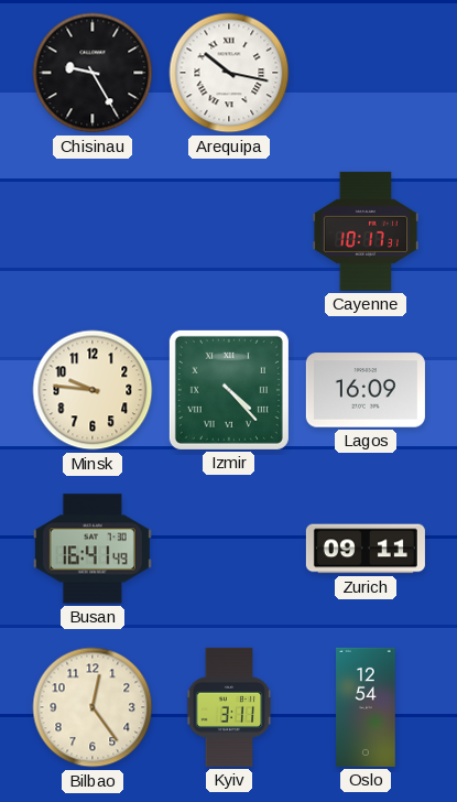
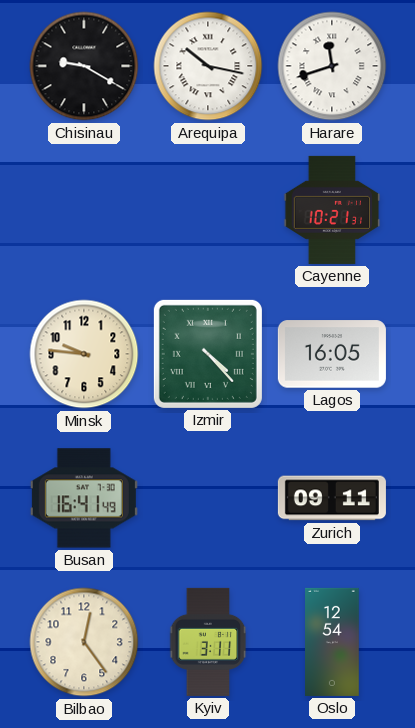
Chisinau: 9:25 -> 9:20
Harare: none -> 11:42
Cayenne: 10:17 -> 10:21
Lagos: 16:09 -> 16:05
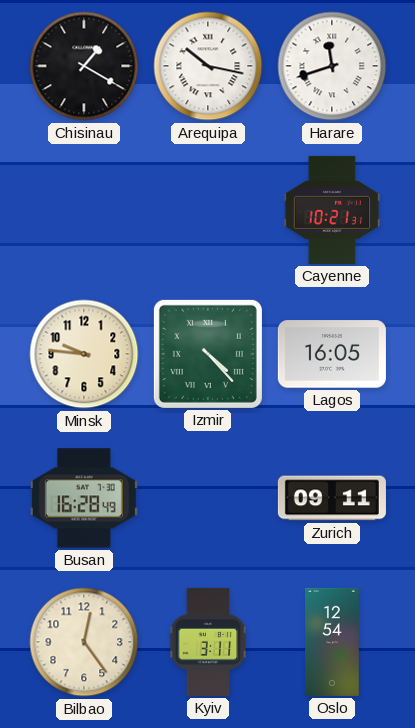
Chisinau: 9:20 -> 1:20
Busan: 16:41 -> 16:28
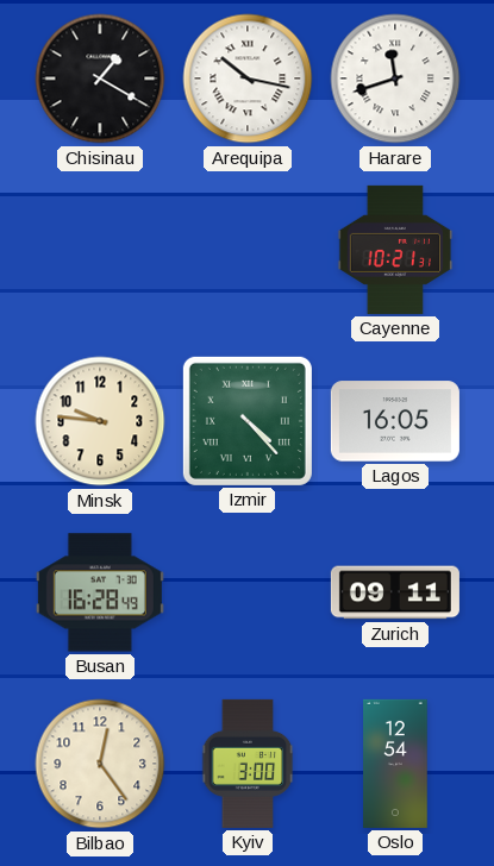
Kyiv: 3:11 -> 3:00
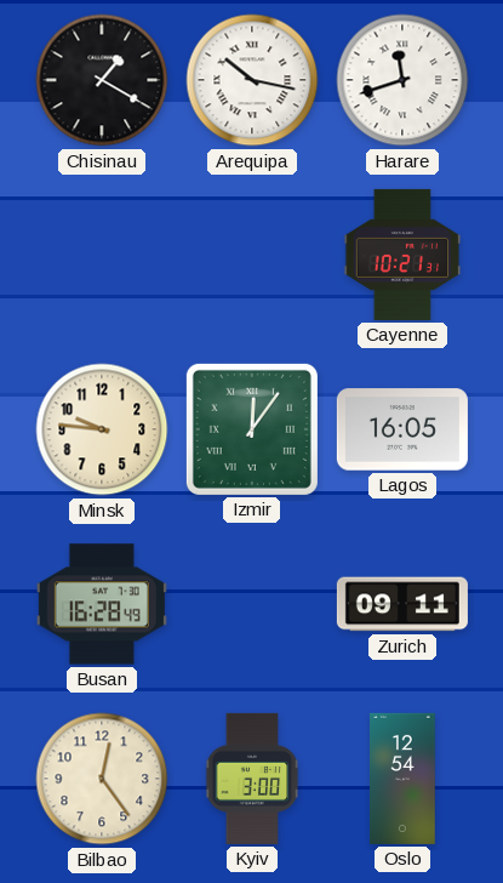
Izmir: 4:23 -> 12:06
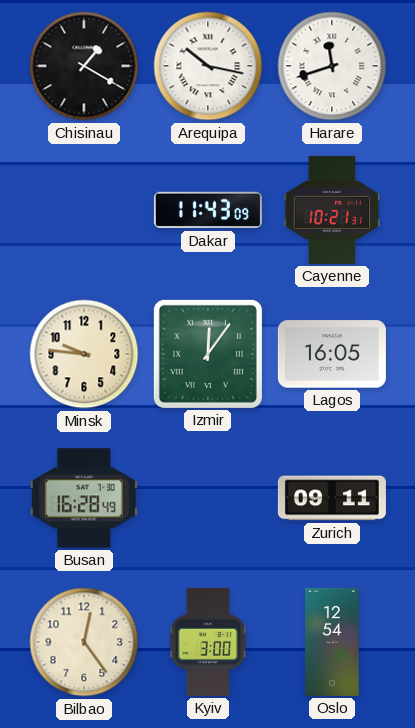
Dakar: none -> 11:43
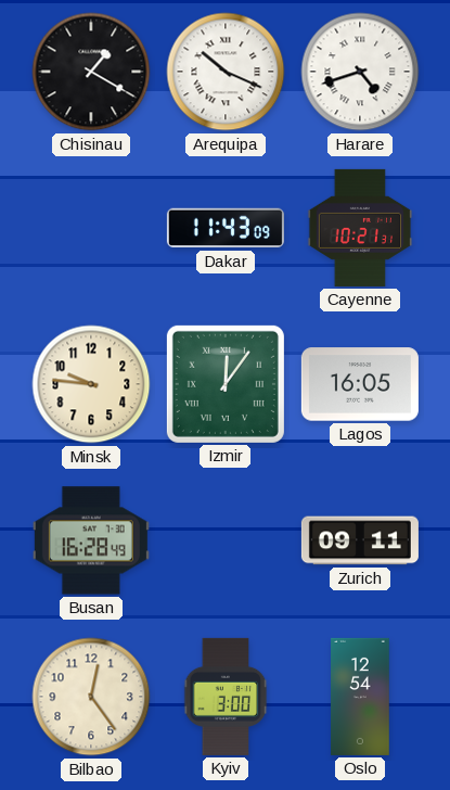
Arequipa: 10:17 -> 10:19
Harare: 11:42 -> 4:42
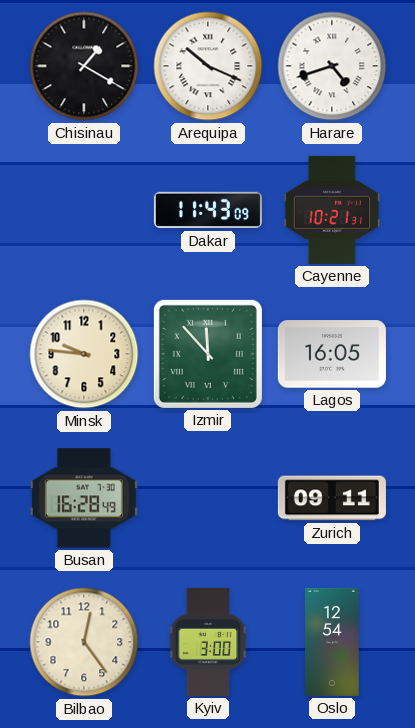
Izmir: 12:06 -> 11:53
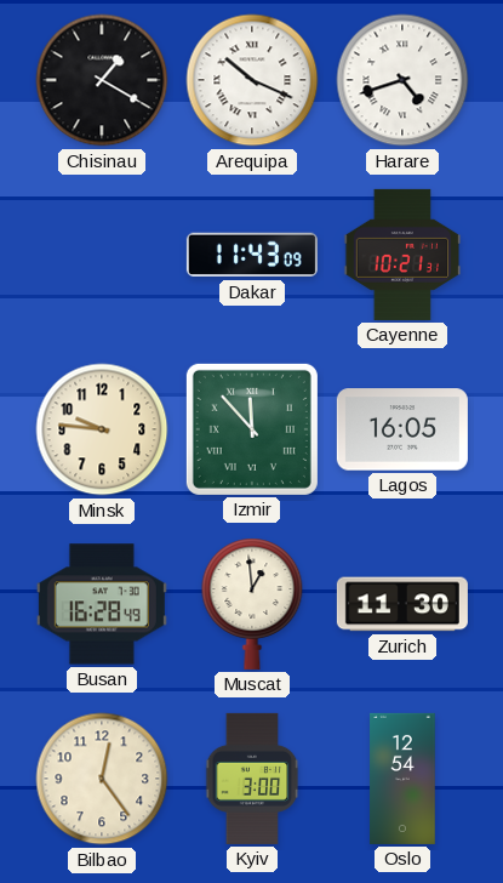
Muscat: none -> 12:59
Zurich: 09:11 -> 11:30
